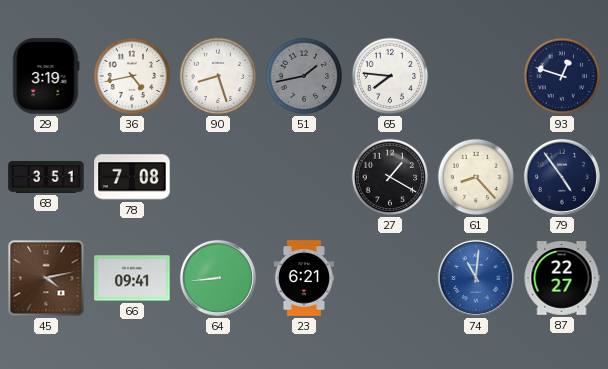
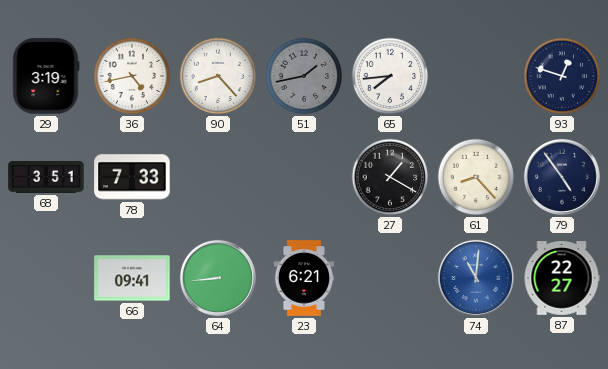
90: 8:27 -> 8:23
65: 7:46 -> 7:44
78: 7:08 -> 7:33
45: 4:13 -> none
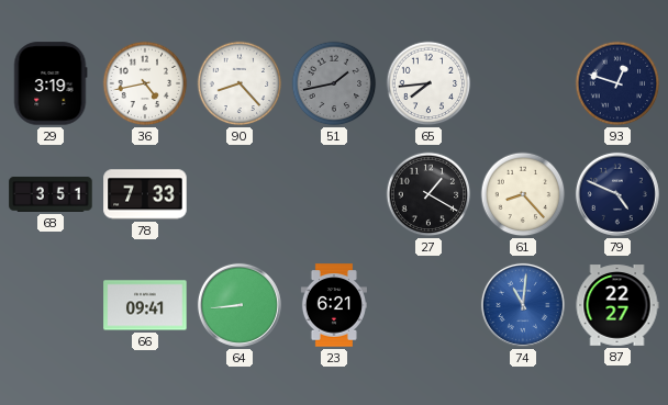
79: 4:54 -> 4:49
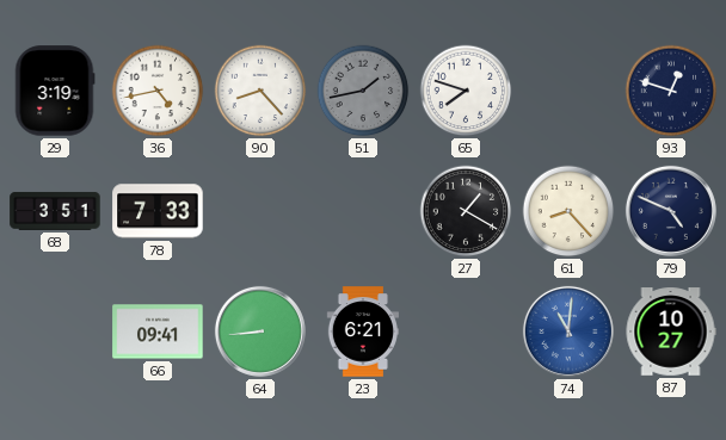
65: 7:44 -> 7:48
87: 22:27 -> 10:27
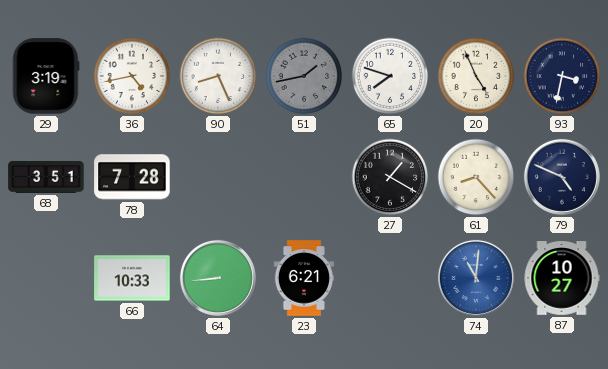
90: 8:23 -> 8:26
20: none -> 4:56
93: 12:48 -> 3:32
78: 7:33 -> 7:28
66: 09:41 -> 10:33
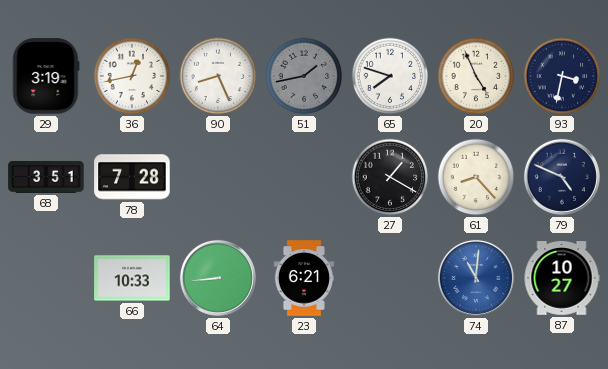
36: 4:43 -> 12:43
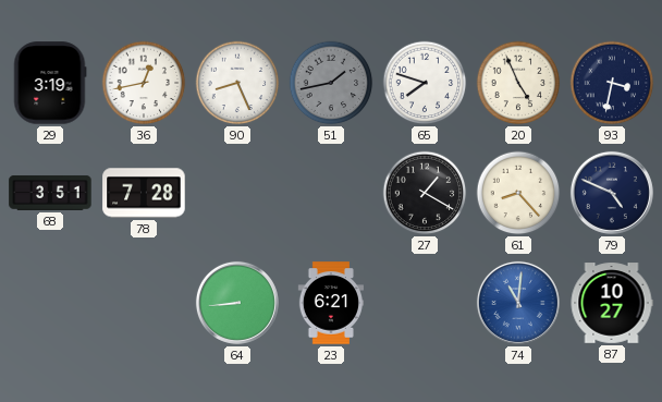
66: 10:33 -> none
